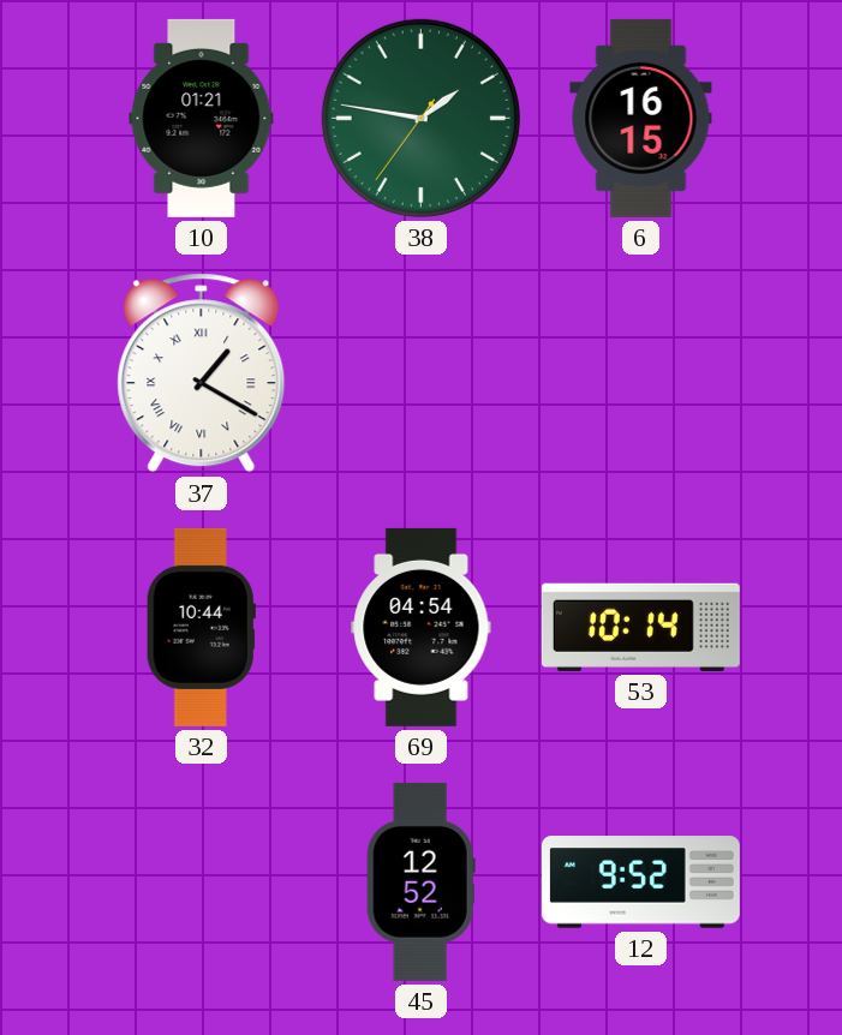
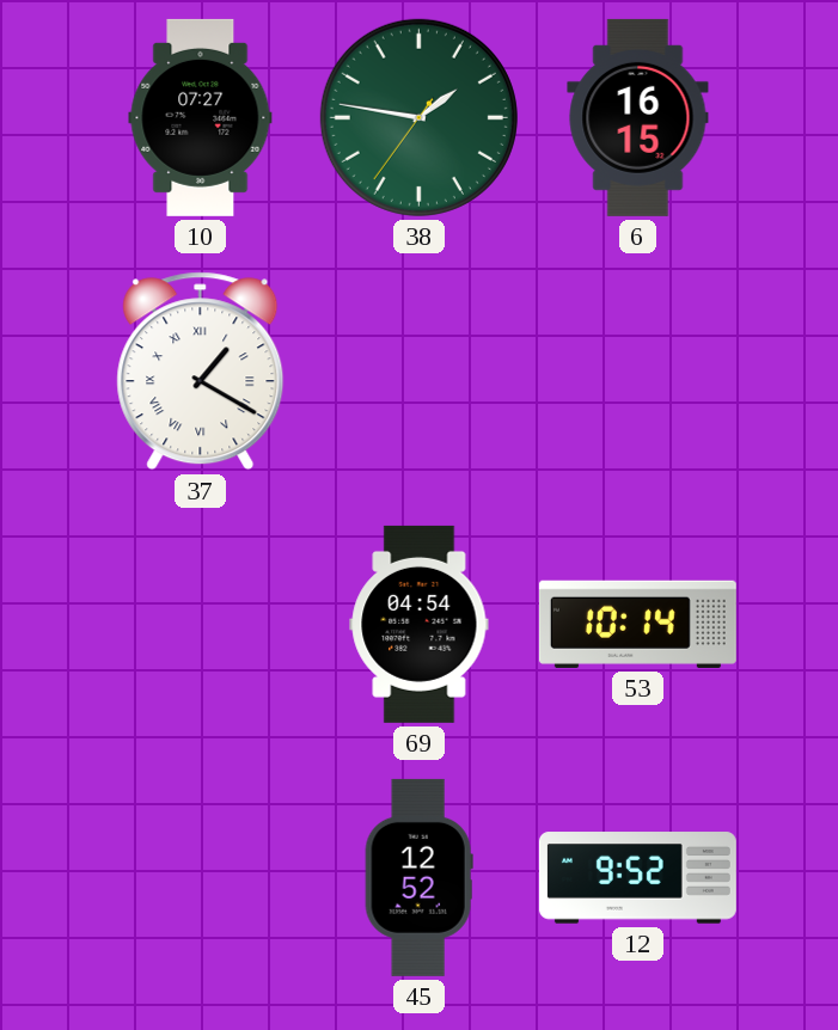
10: 01:21 -> 07:27
32: 10:44 -> none
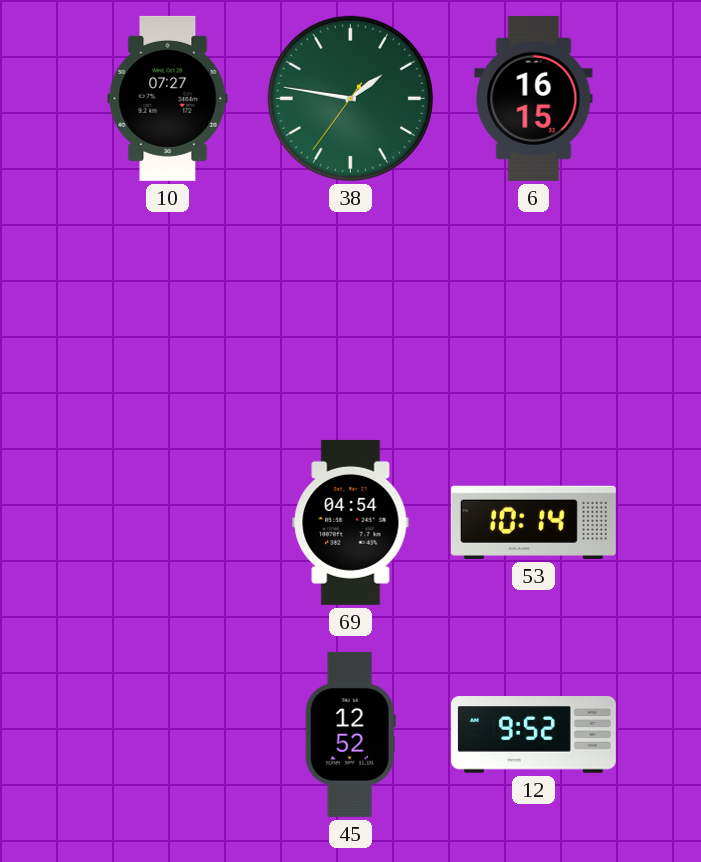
37: 1:20 -> none
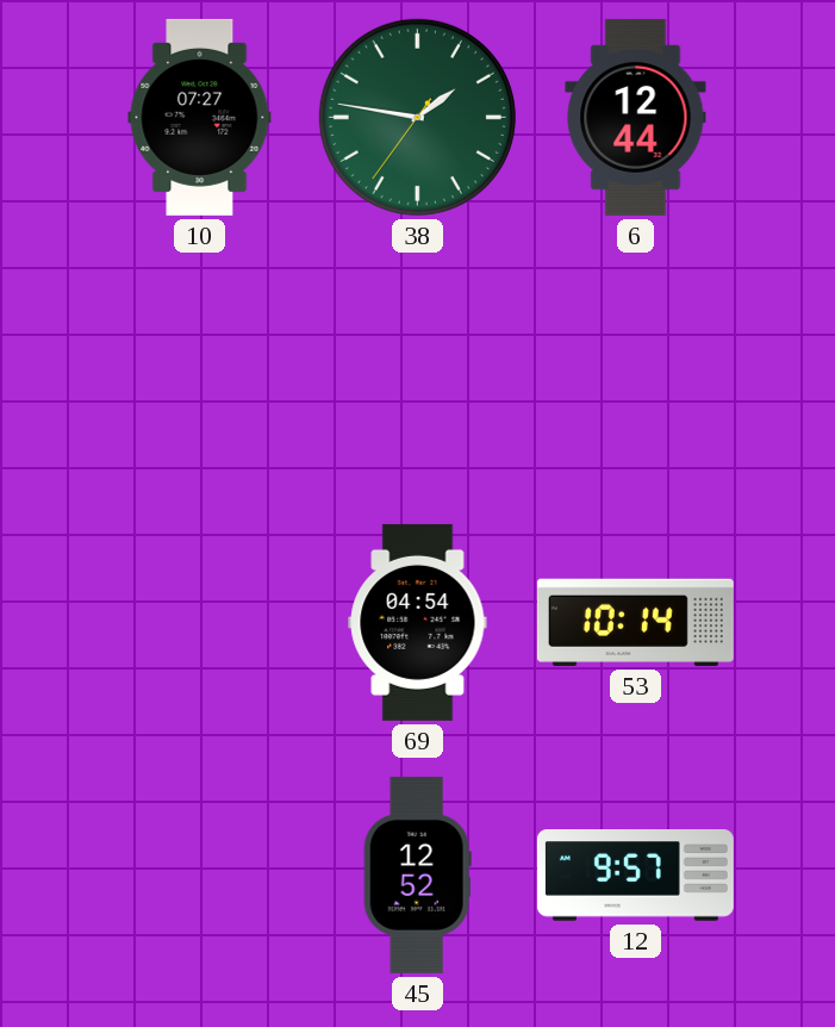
6: 16:15 -> 12:44
12: 9:52 -> 9:57
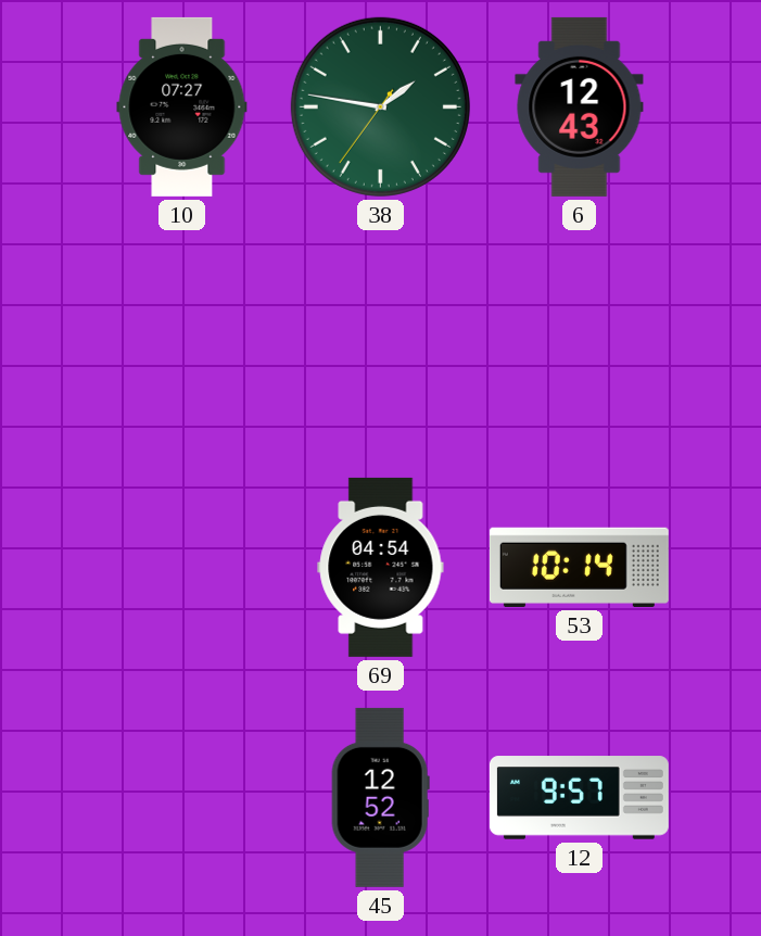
6: 12:44 -> 12:43
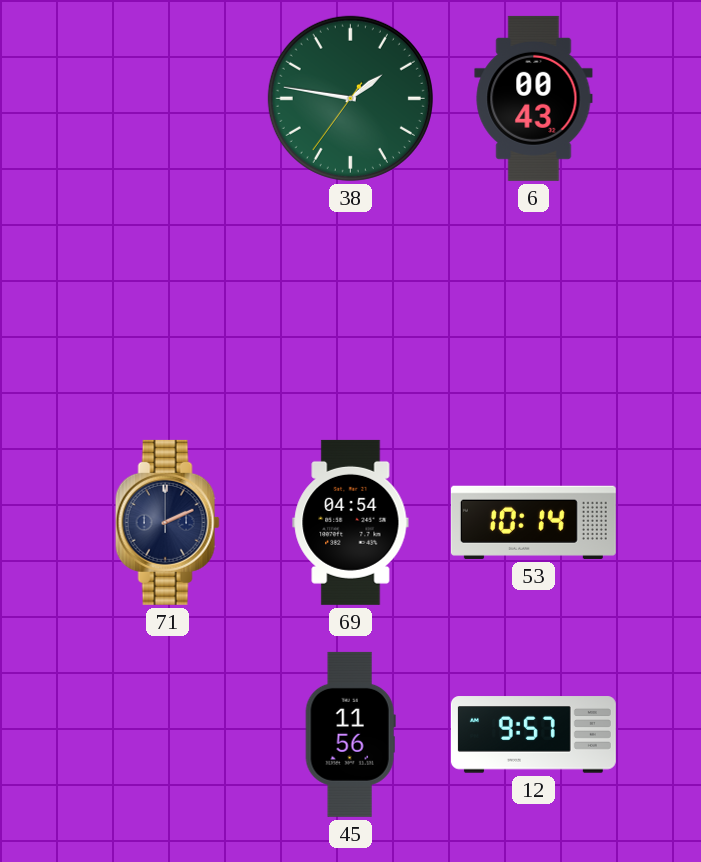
10: 07:27 -> none
6: 12:43 -> 00:43
71: none -> 2:11
45: 12:52 -> 11:56
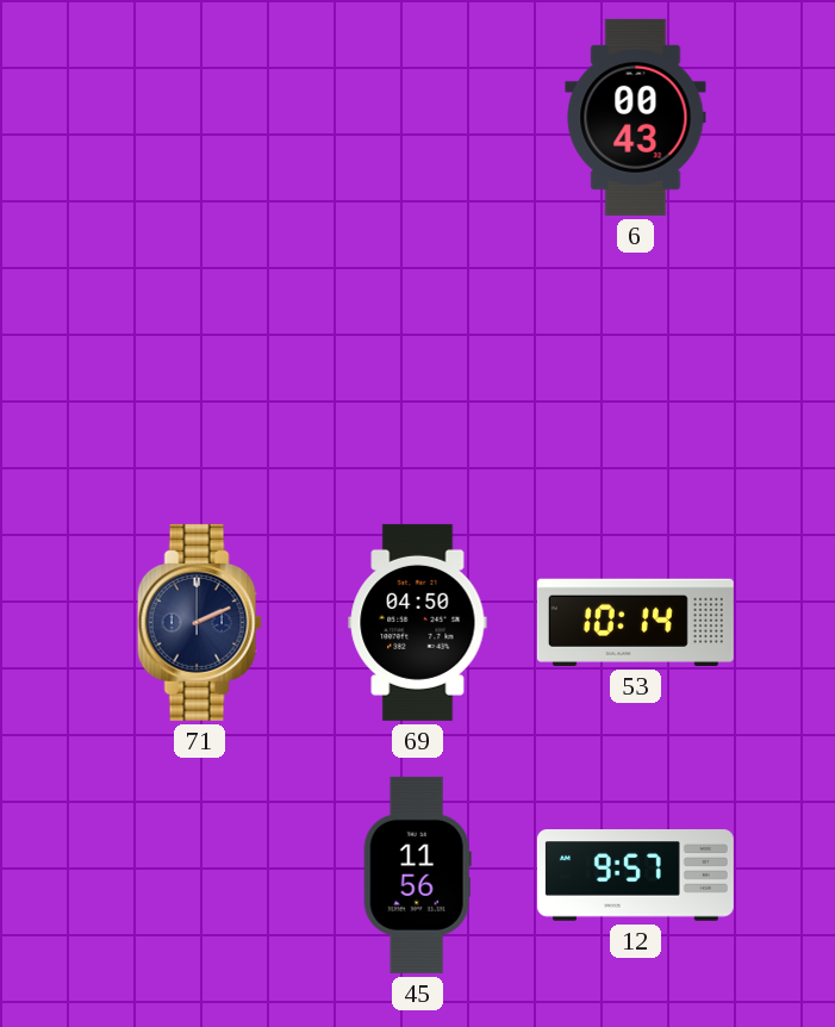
38: 1:46 -> none
69: 04:54 -> 04:50
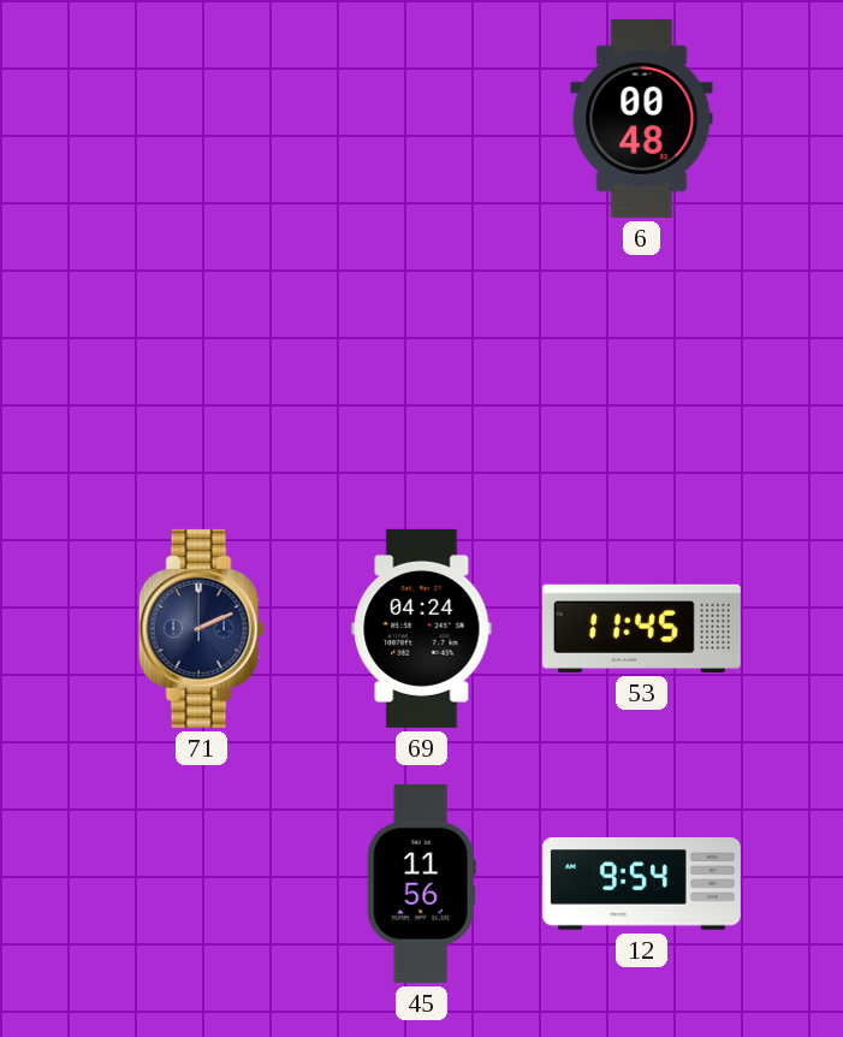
6: 00:43 -> 00:48
69: 04:50 -> 04:24
53: 10:14 -> 11:45
12: 9:57 -> 9:54
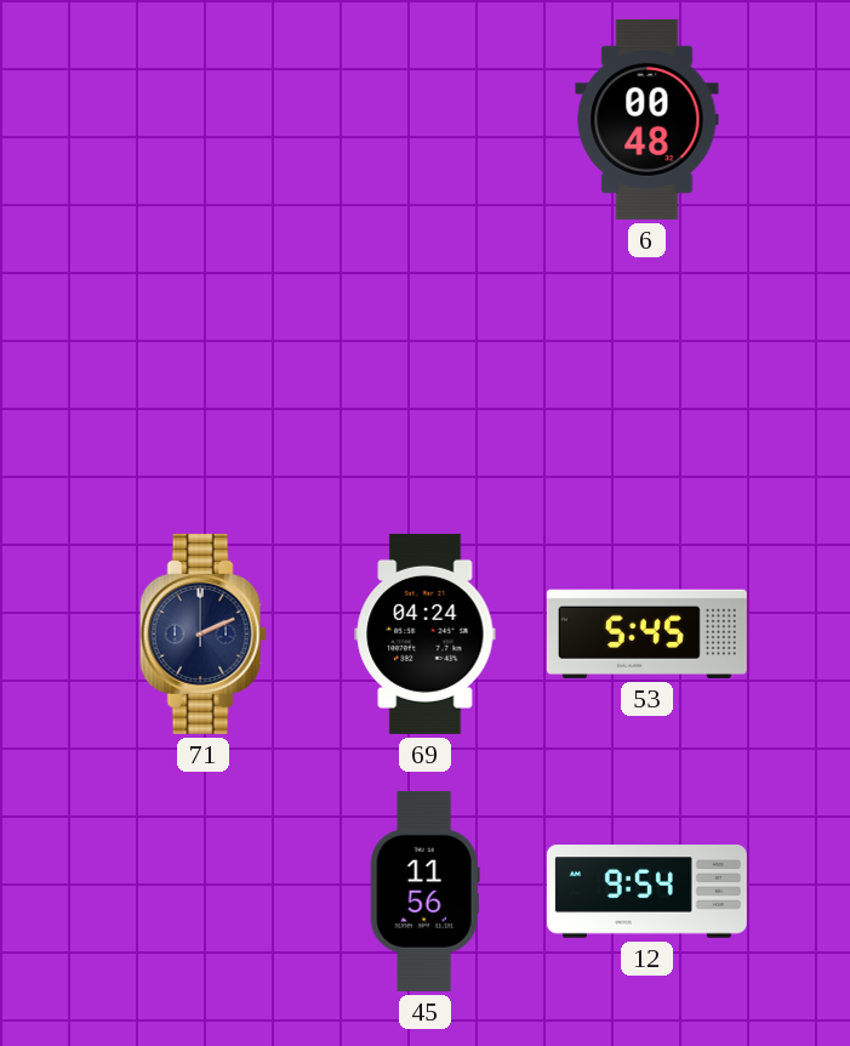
53: 11:45 -> 5:45
